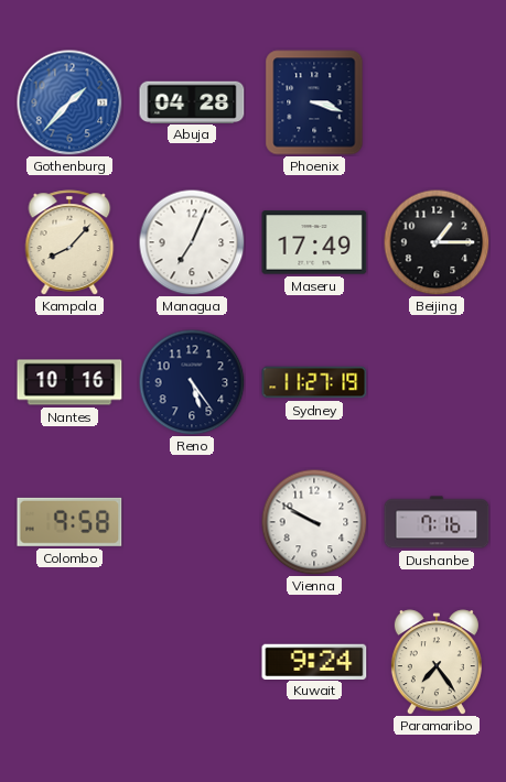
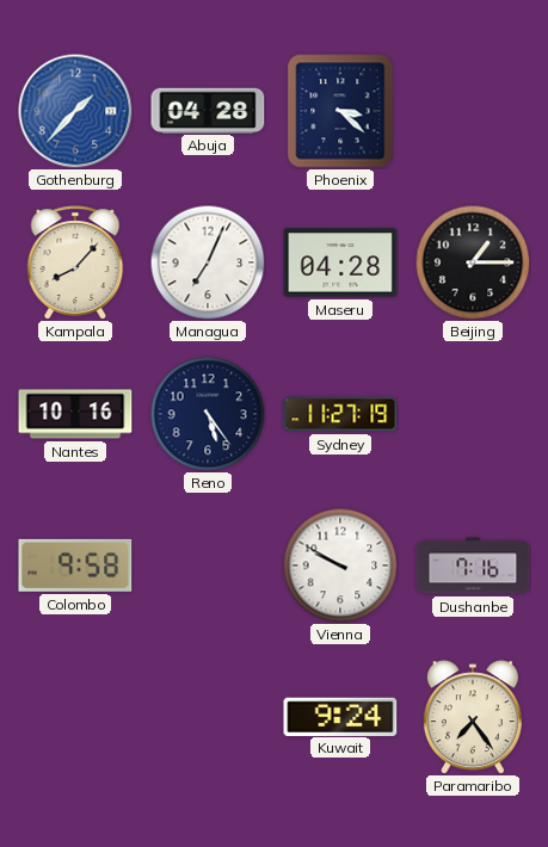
Phoenix: 3:18 -> 3:22
Maseru: 17:49 -> 04:28
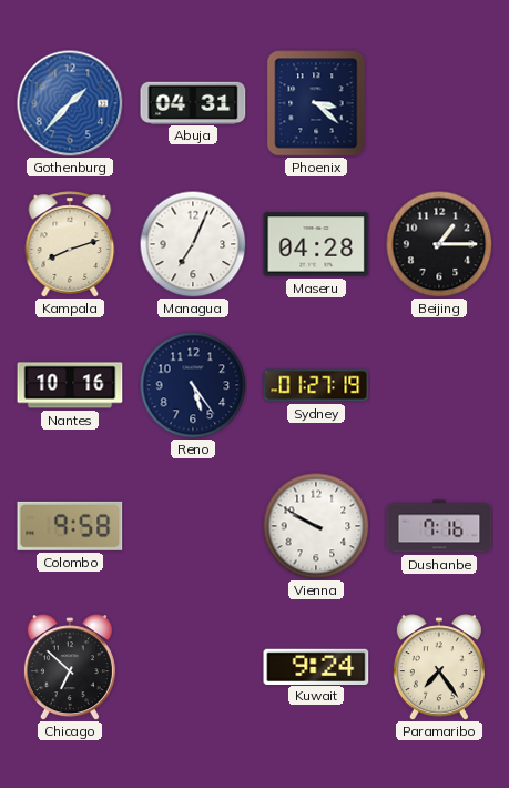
Abuja: 04:28 -> 04:31
Kampala: 8:07 -> 8:12
Sydney: 11:27 -> 01:27
Chicago: none -> 6:52
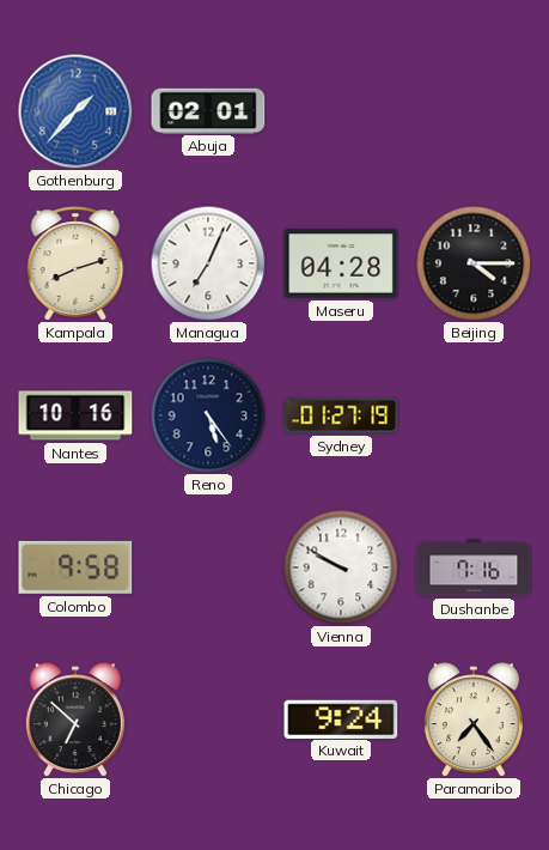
Abuja: 04:31 -> 02:01
Phoenix: 3:22 -> none
Beijing: 1:15 -> 4:15
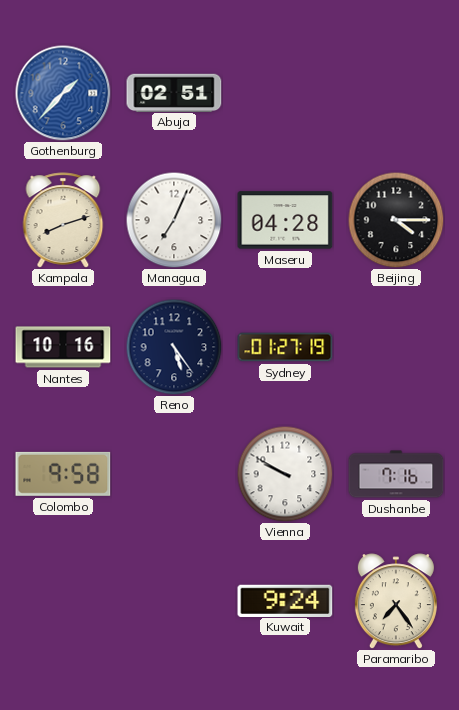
Abuja: 02:01 -> 02:51
Chicago: 6:52 -> none
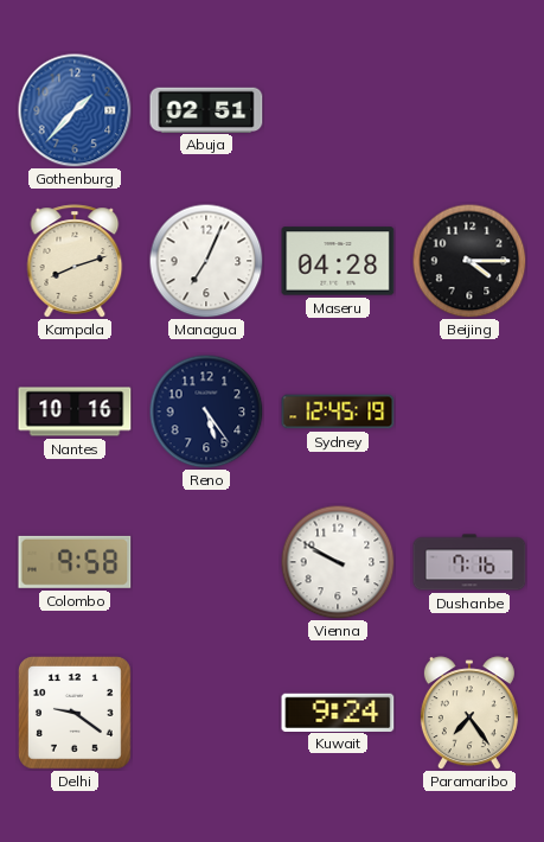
Sydney: 01:27 -> 12:45
Delhi: none -> 9:21
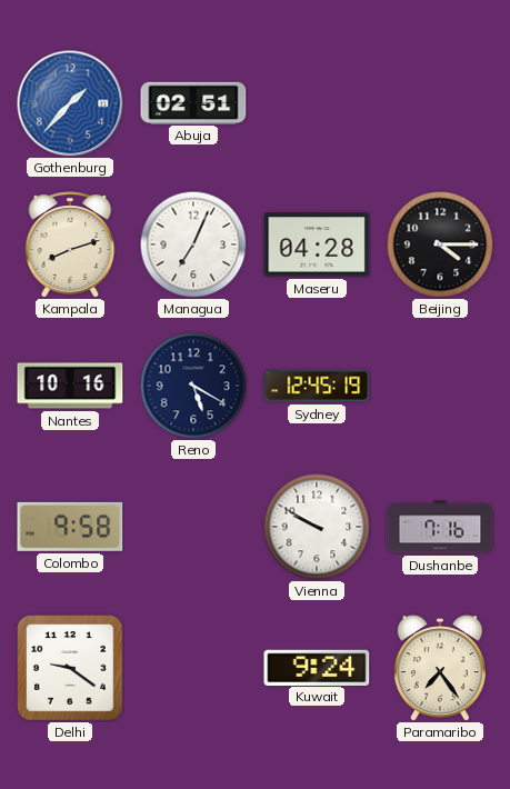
Reno: 5:24 -> 5:20
